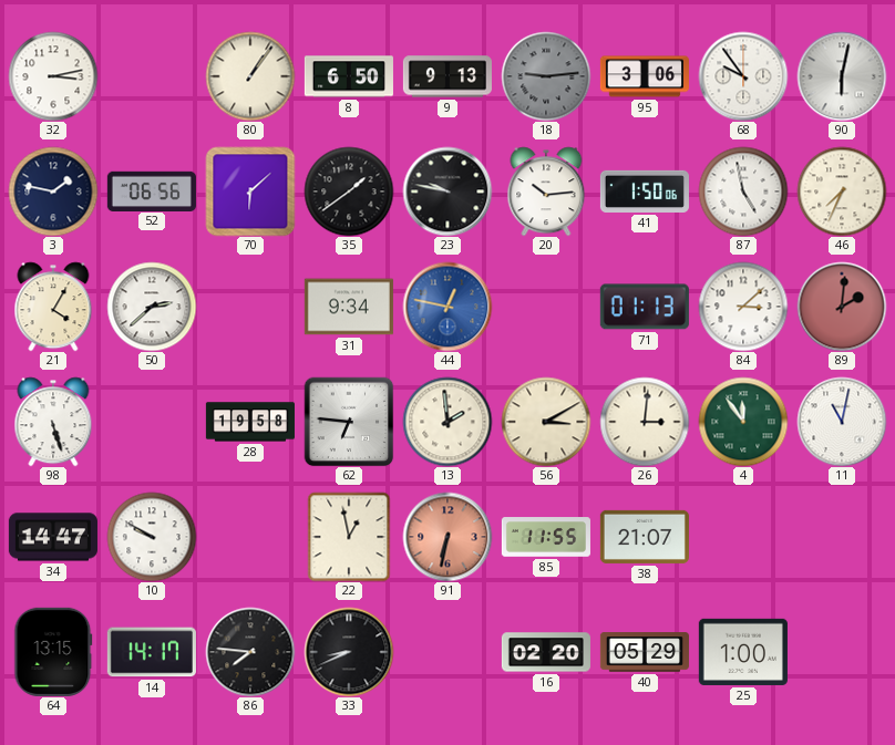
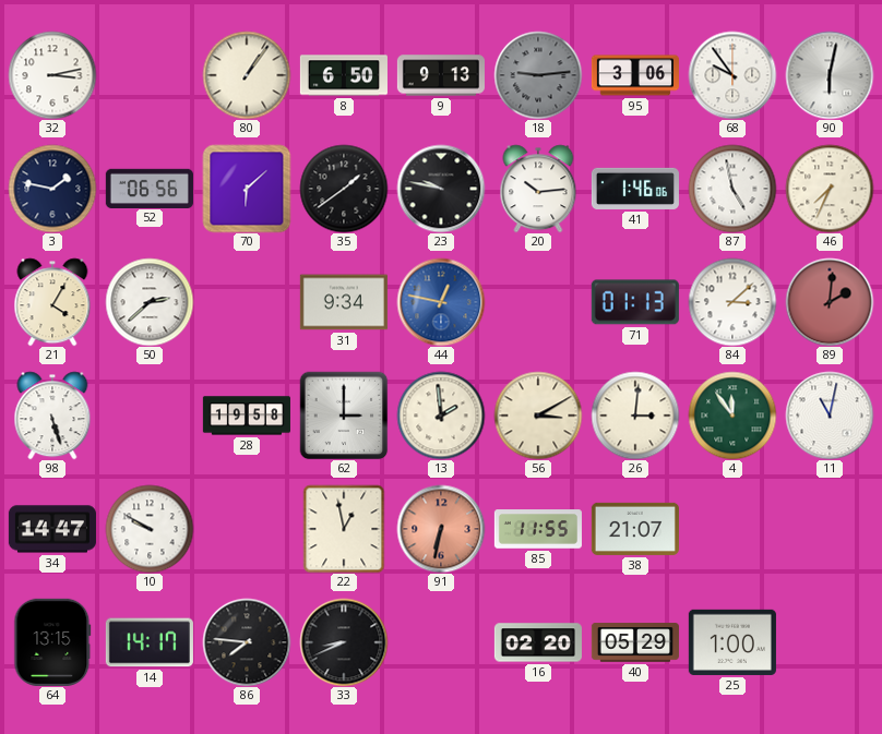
41: 1:50 -> 1:46
62: 6:46 -> 3:00
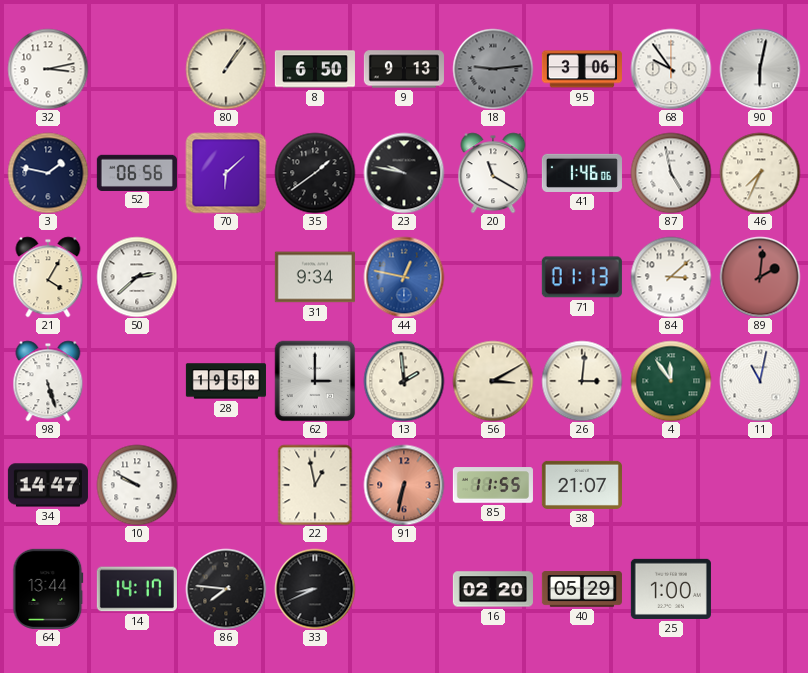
20: 10:14 -> 11:20
64: 13:15 -> 13:44
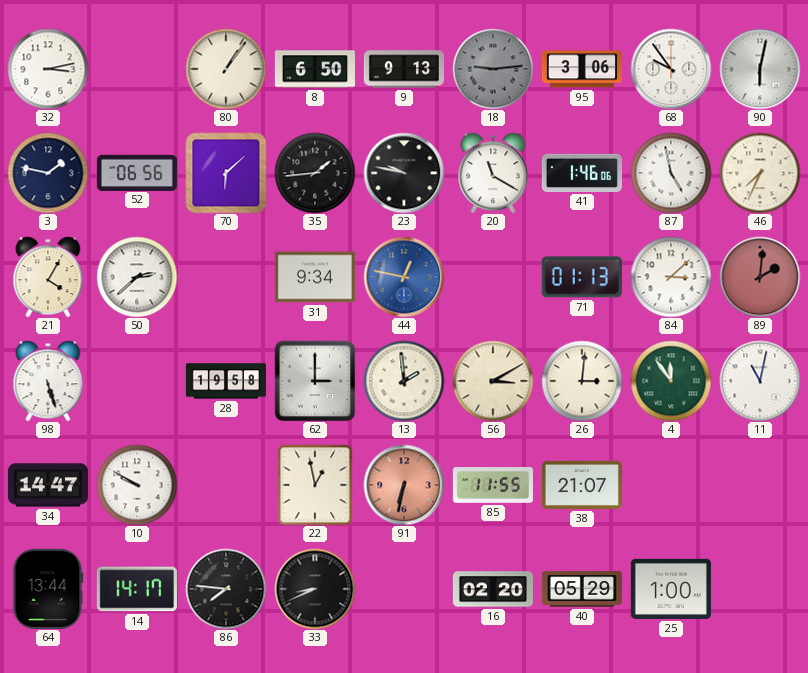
35: 1:39 -> 1:44
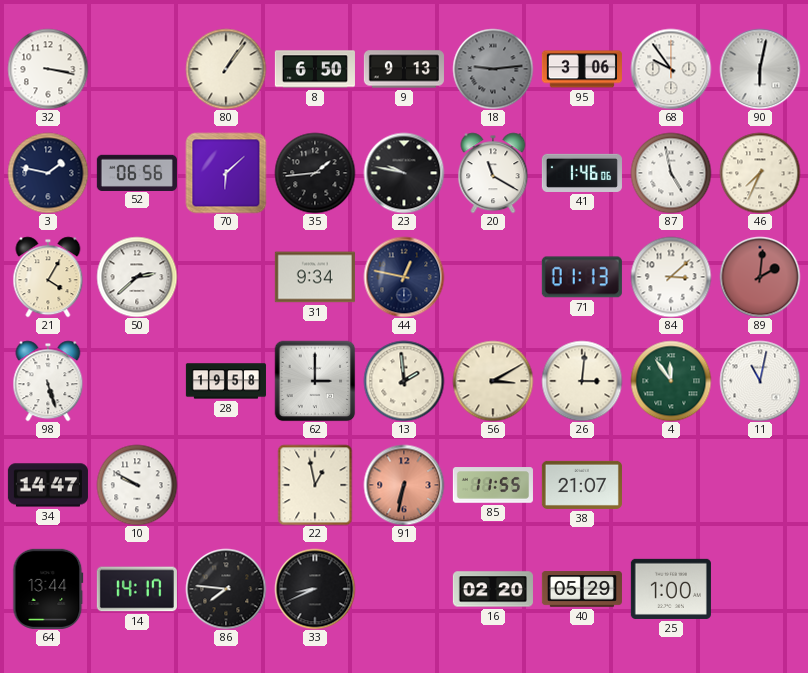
32: 3:13 -> 3:17
44 dial: blue -> navy
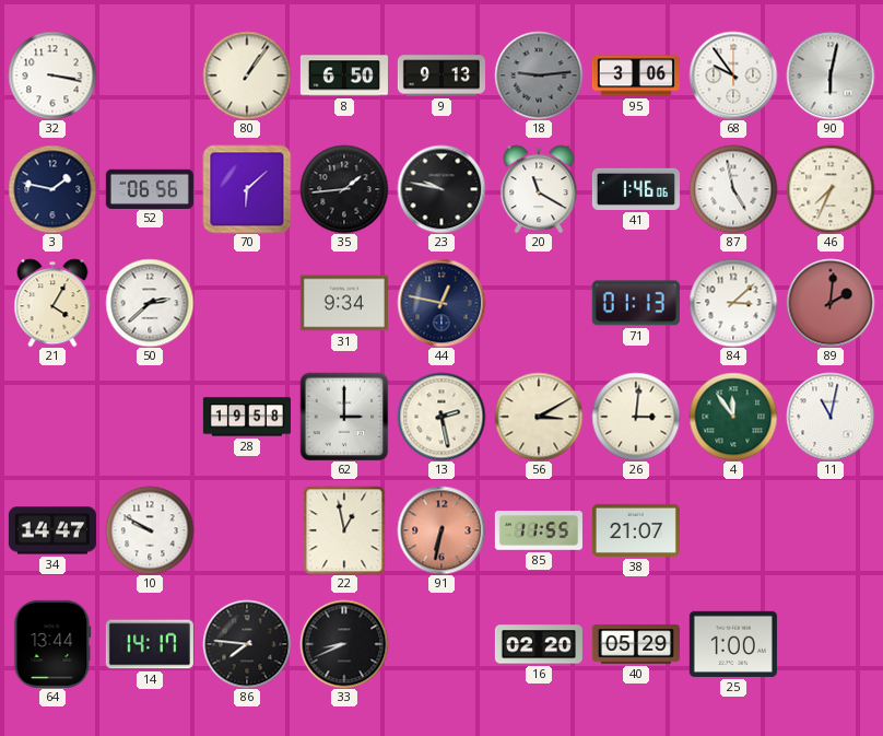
98: 5:27 -> none
13: 1:59 -> 2:28
